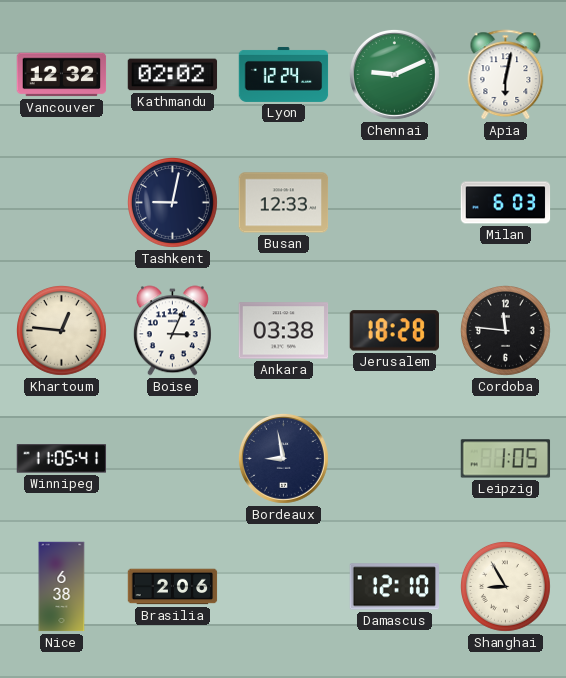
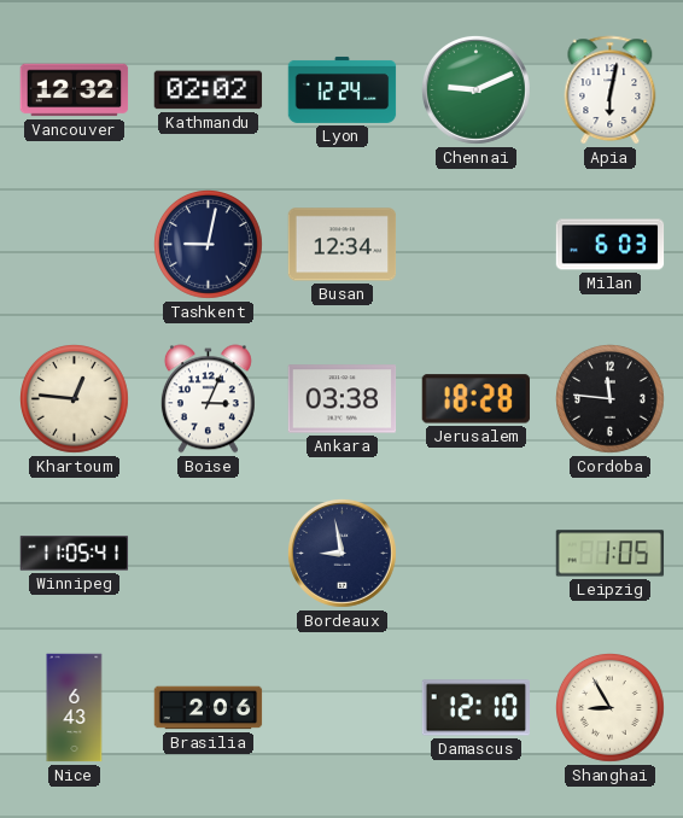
Busan: 12:33 -> 12:34
Nice: 6:38 -> 6:43
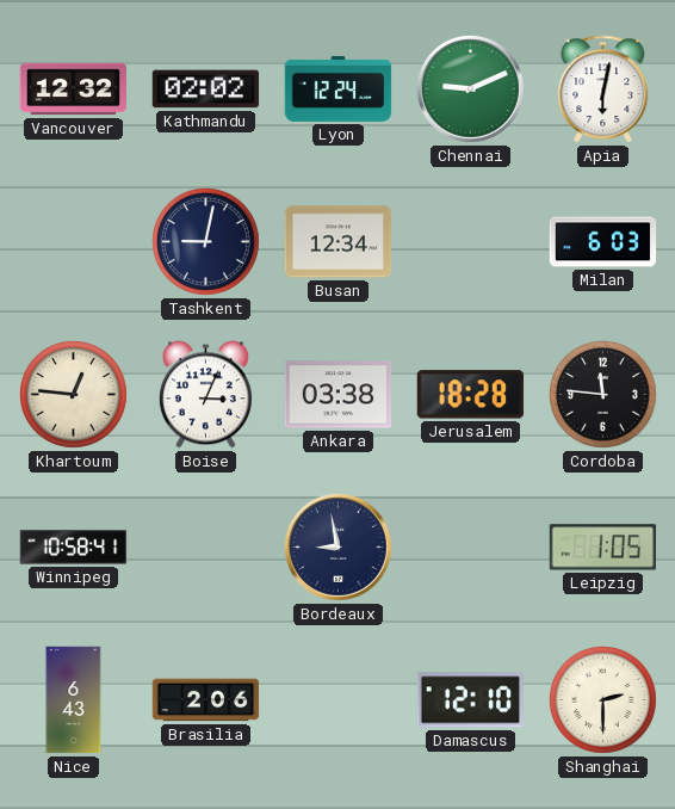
Winnipeg: 11:05 -> 10:58
Shanghai: 8:55 -> 2:30
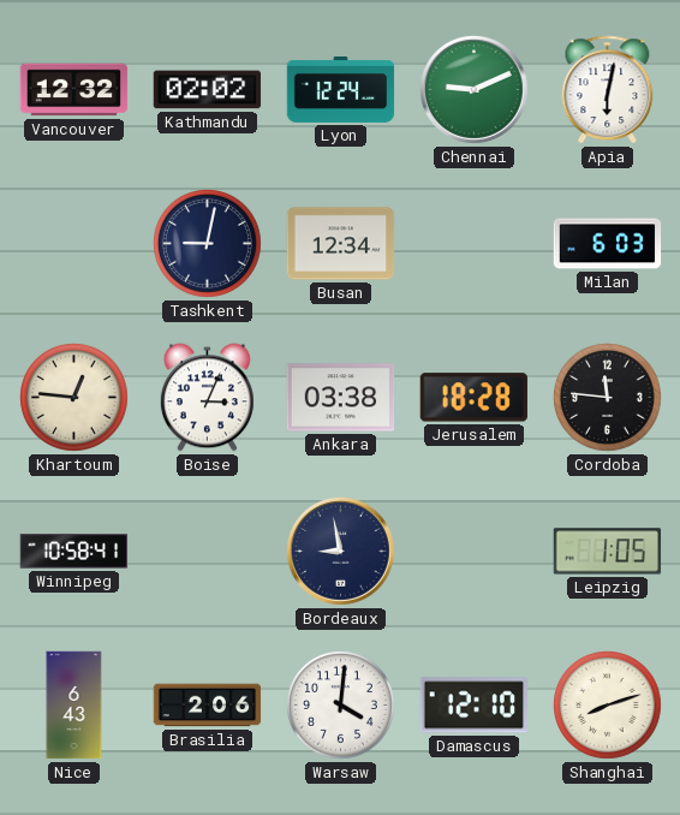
Warsaw: none -> 4:01
Shanghai: 2:30 -> 8:12
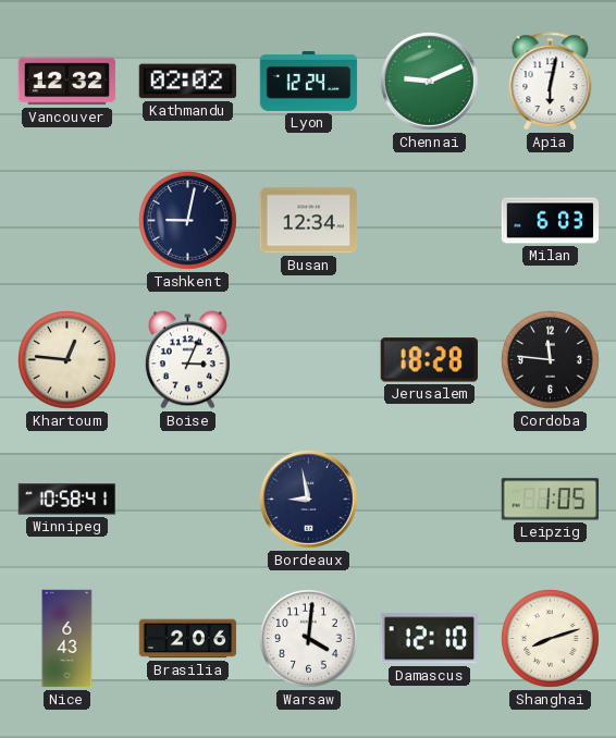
Ankara: 03:38 -> none
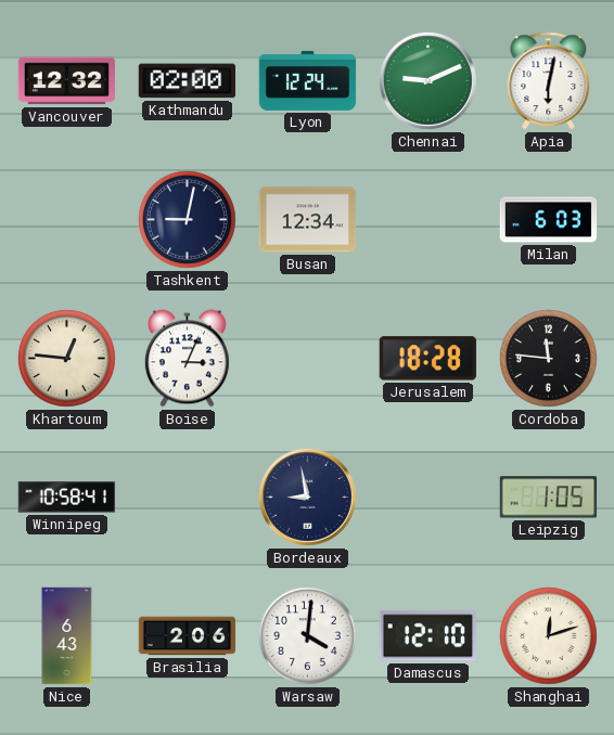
Kathmandu: 02:02 -> 02:00
Shanghai: 8:12 -> 12:12
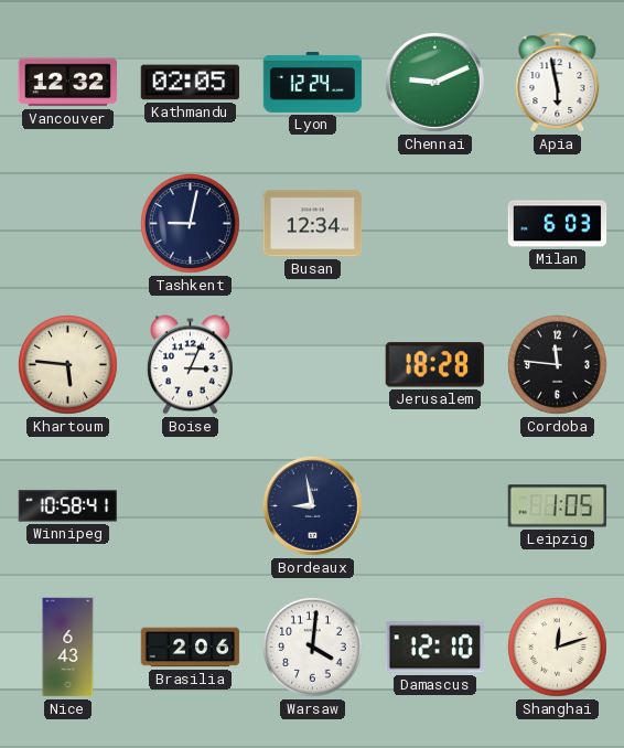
Kathmandu: 02:00 -> 02:05
Apia: 6:02 -> 5:58
Khartoum: 12:46 -> 5:46
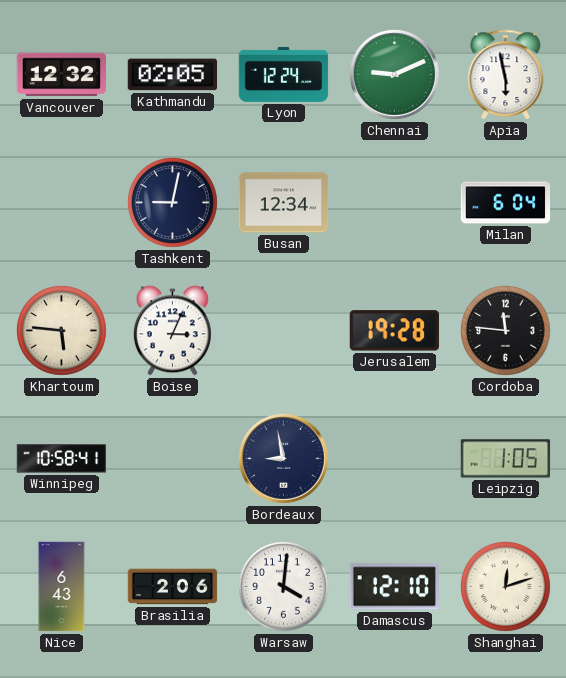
Milan: 6:03 -> 6:04
Jerusalem: 18:28 -> 19:28
